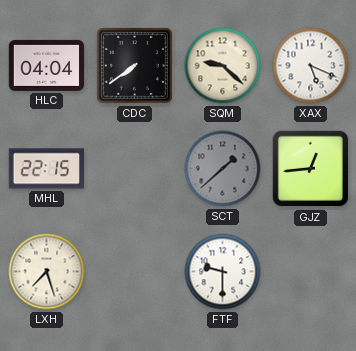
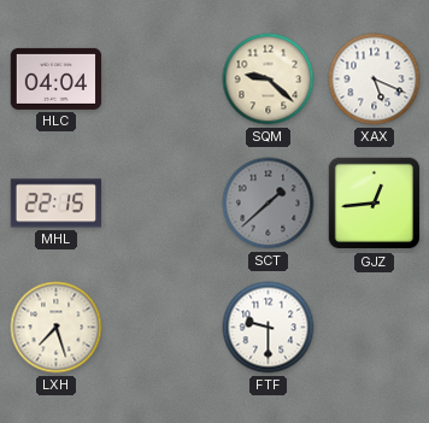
CDC: 7:39 -> none
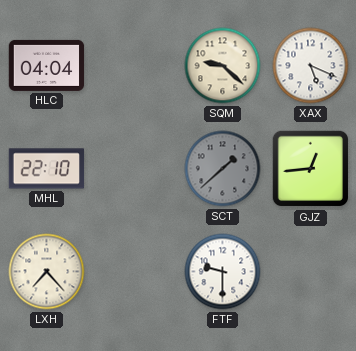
MHL: 22:15 -> 22:10
LXH: 7:27 -> 7:23
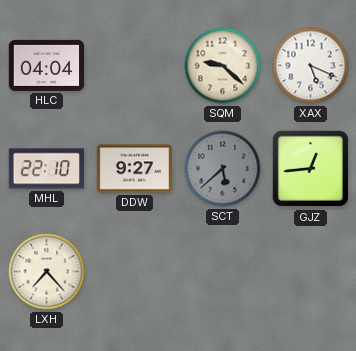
DDW: none -> 9:27
SCT: 1:38 -> 5:38
FTF: 9:30 -> none
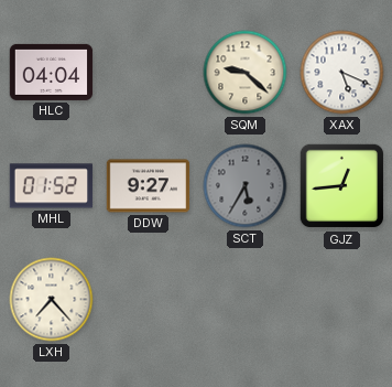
MHL: 22:10 -> 01:52
SCT: 5:38 -> 5:35
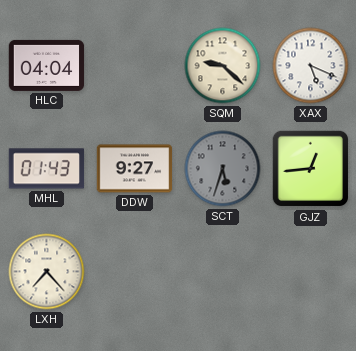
MHL: 01:52 -> 01:43
SCT: 5:35 -> 5:33
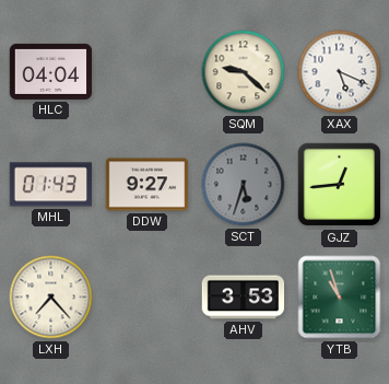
AHV: none -> 3:53
YTB: none -> 10:57
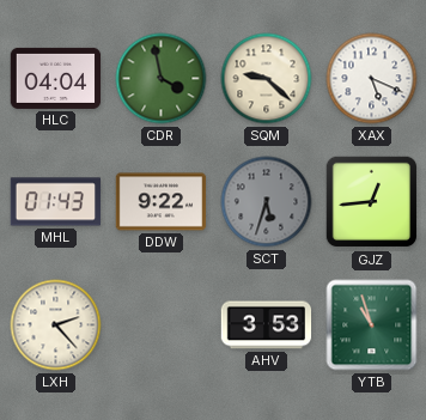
CDR: none -> 3:58
DDW: 9:27 -> 9:22
LXH: 7:23 -> 2:23
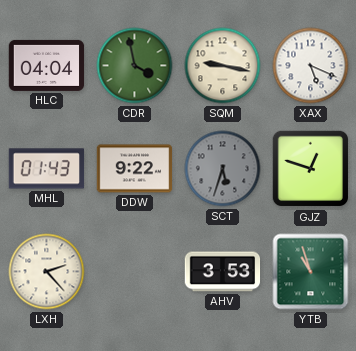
SQM: 9:22 -> 9:17
GJZ: 12:44 -> 12:48
